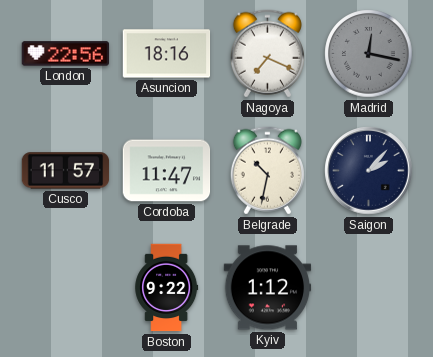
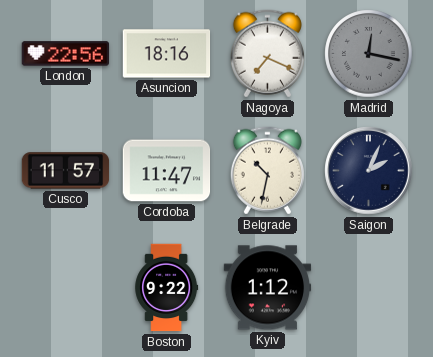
Saigon: 2:07 -> 2:04
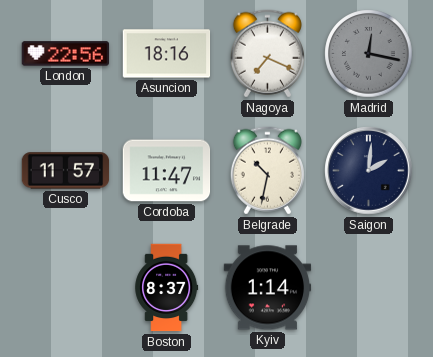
Saigon: 2:04 -> 2:01
Boston: 9:22 -> 8:37
Kyiv: 1:12 -> 1:14
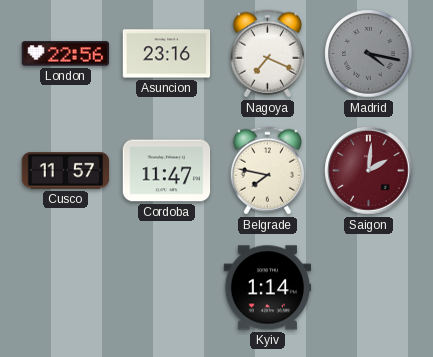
Asuncion: 18:16 -> 23:16
Madrid: 12:17 -> 4:17
Belgrade: 10:32 -> 7:47
Saigon dial: navy -> burgundy
Boston: 8:37 -> none
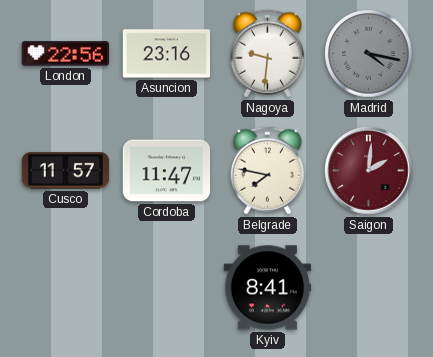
Nagoya: 7:19 -> 9:31
Kyiv: 1:14 -> 8:41
